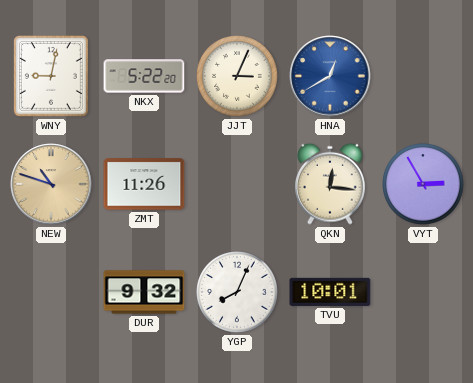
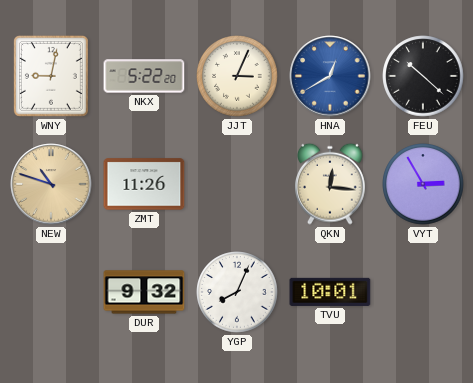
FEU: none -> 10:22
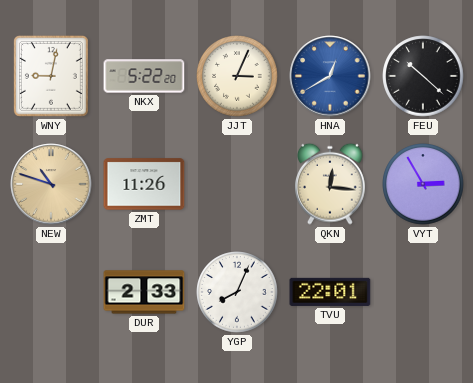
DUR: 9:32 -> 2:33
TVU: 10:01 -> 22:01
